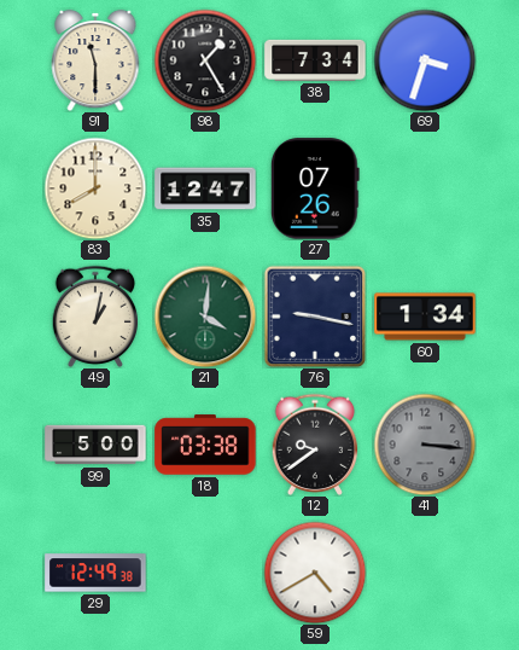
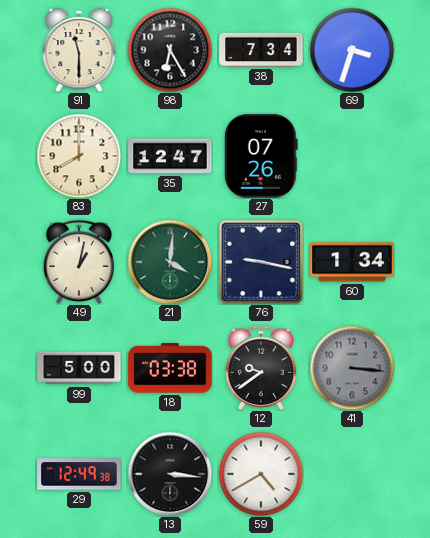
98: 1:25 -> 6:25
13: none -> 3:16
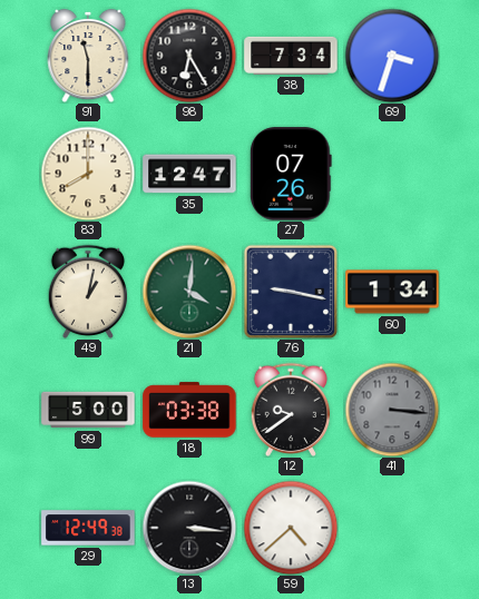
59: 4:40 -> 4:38
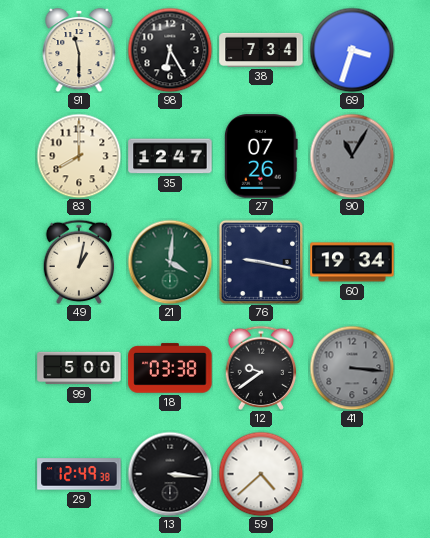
90: none -> 11:05
60: 1:34 -> 19:34
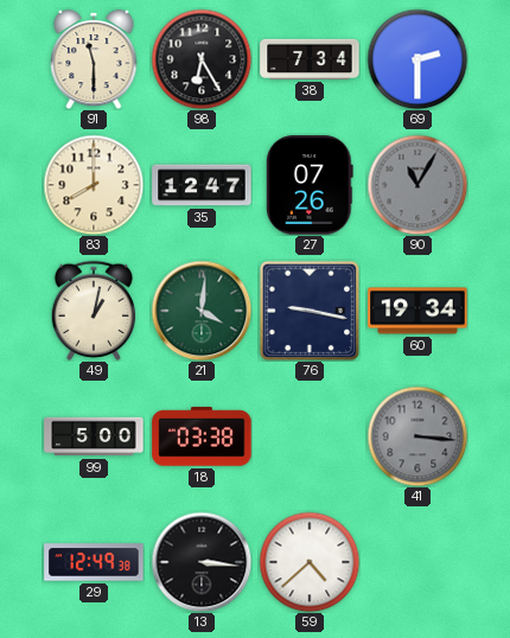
69: 3:33 -> 2:30
12: 9:39 -> none
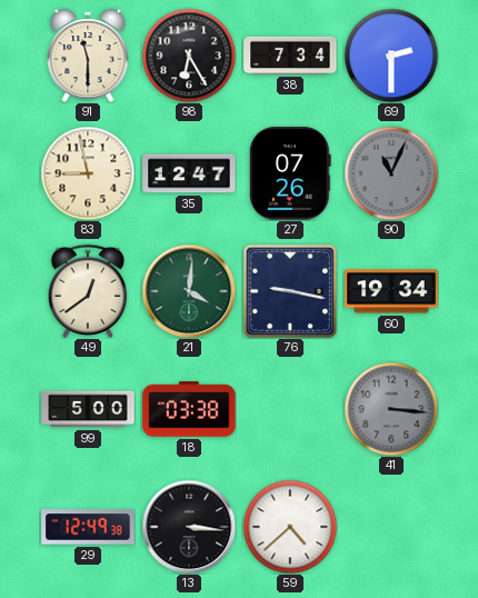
83: 8:00 -> 8:58
90: 11:05 -> 11:04
49: 1:02 -> 12:39
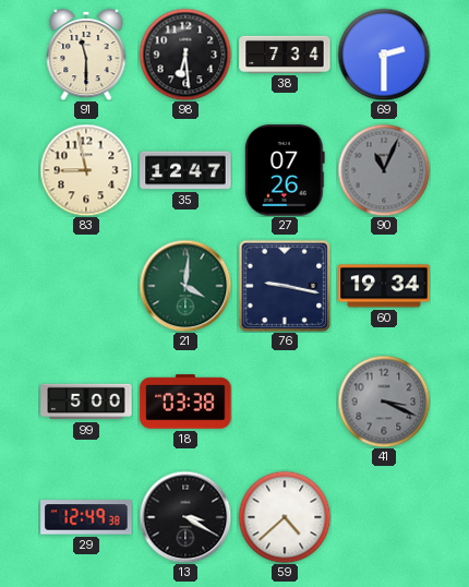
98: 6:25 -> 6:29
49: 12:39 -> none
41: 3:16 -> 3:19
13: 3:16 -> 3:20
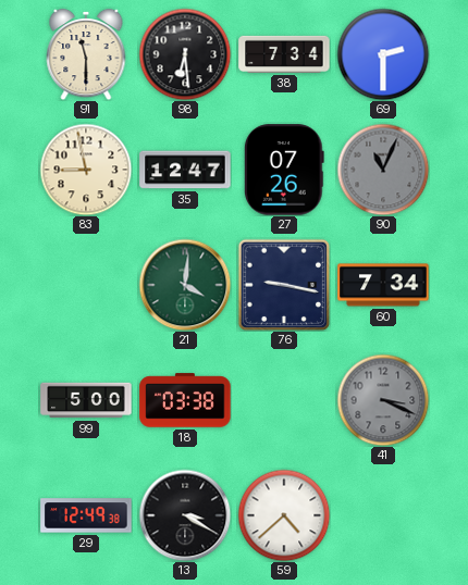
60: 19:34 -> 7:34
